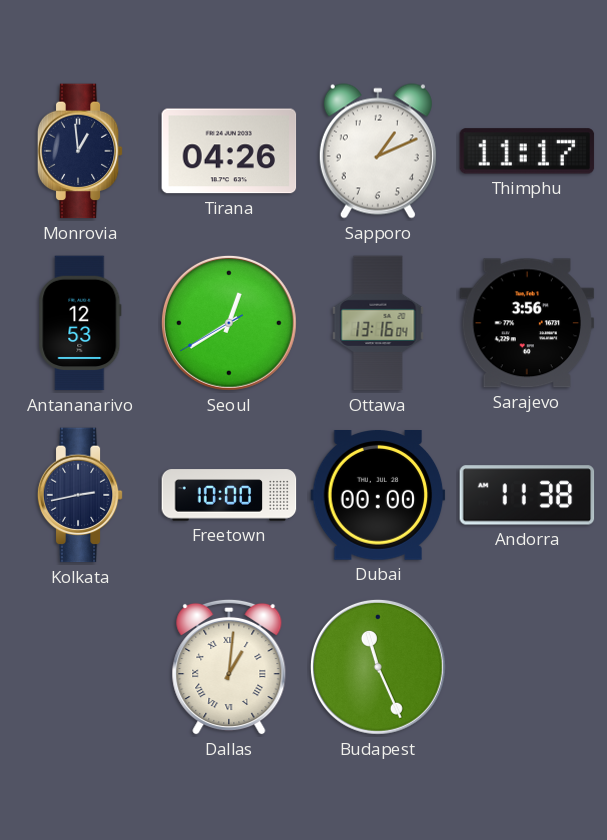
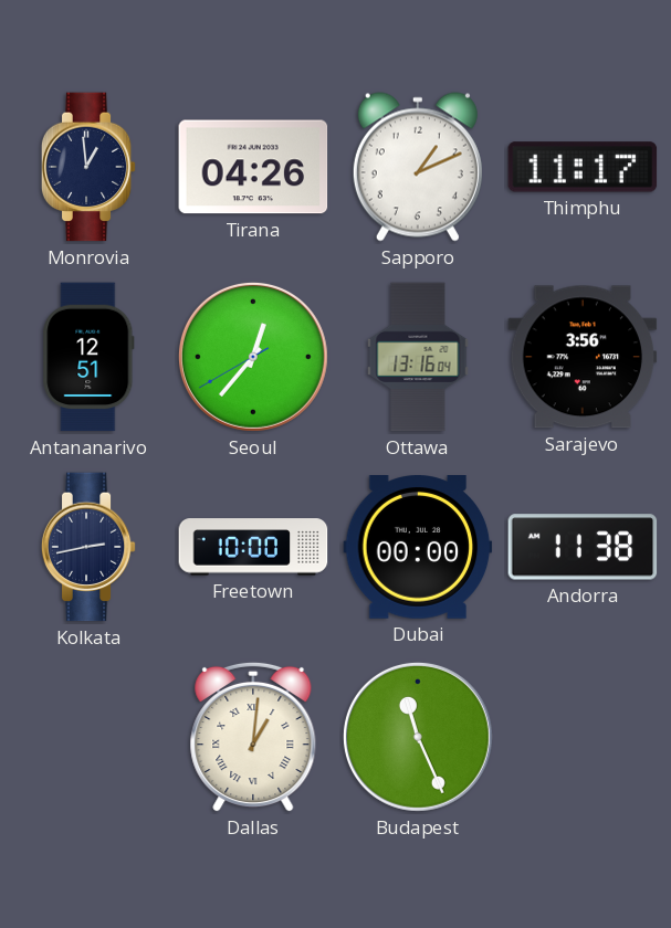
Antananarivo: 12:53 -> 12:51
Seoul: 12:39 -> 12:36
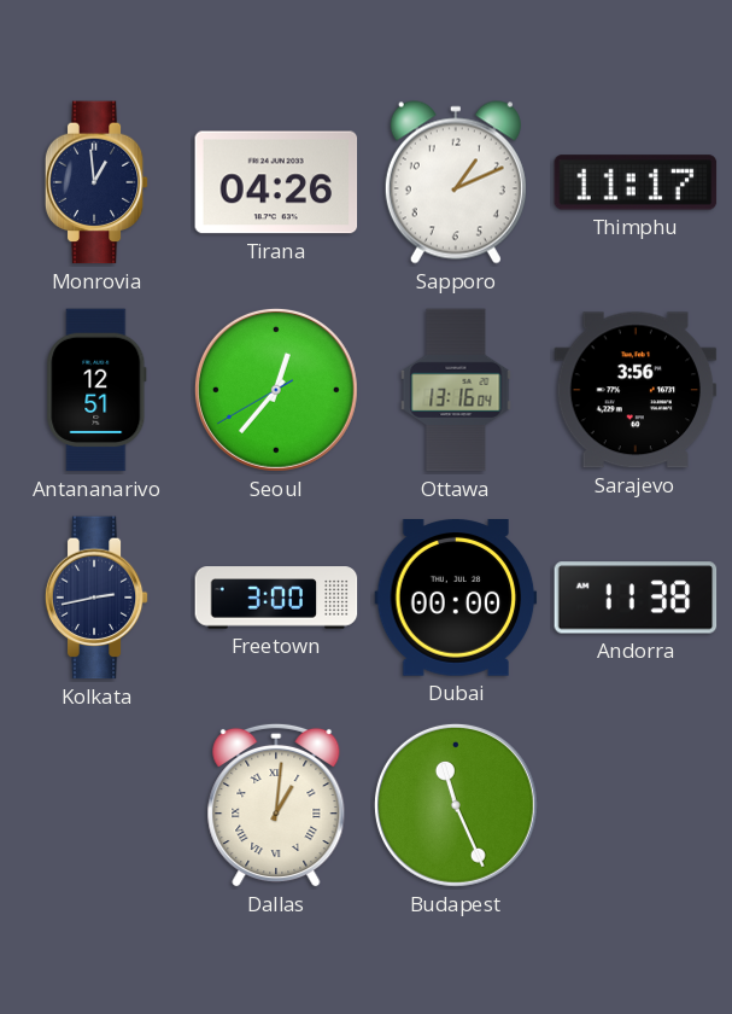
Freetown: 10:00 -> 3:00
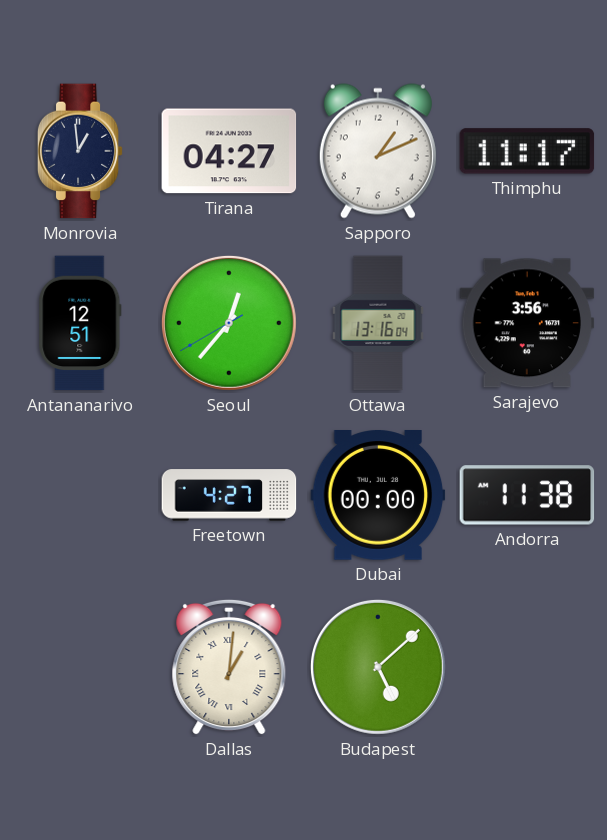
Tirana: 04:26 -> 04:27
Kolkata: 2:43 -> none
Freetown: 3:00 -> 4:27
Budapest: 11:26 -> 5:08
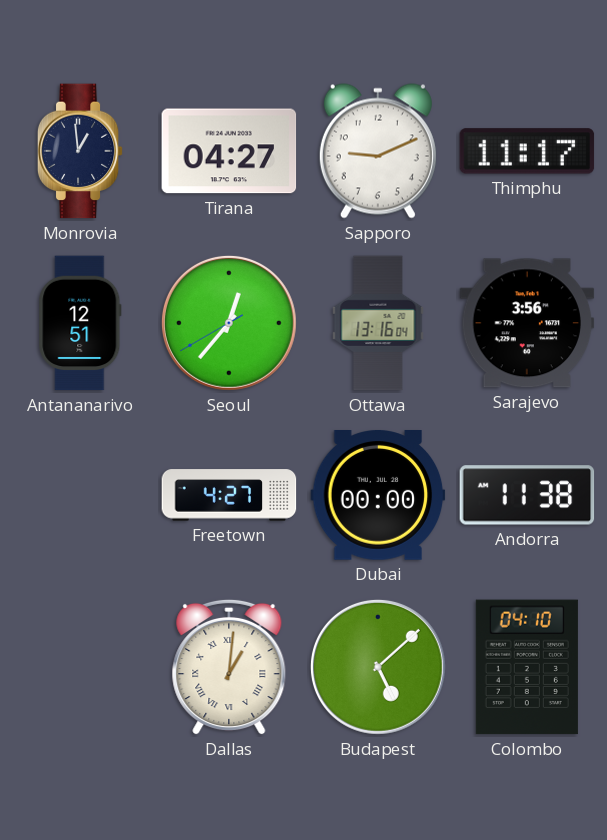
Sapporo: 1:11 -> 9:11
Colombo: none -> 04:10
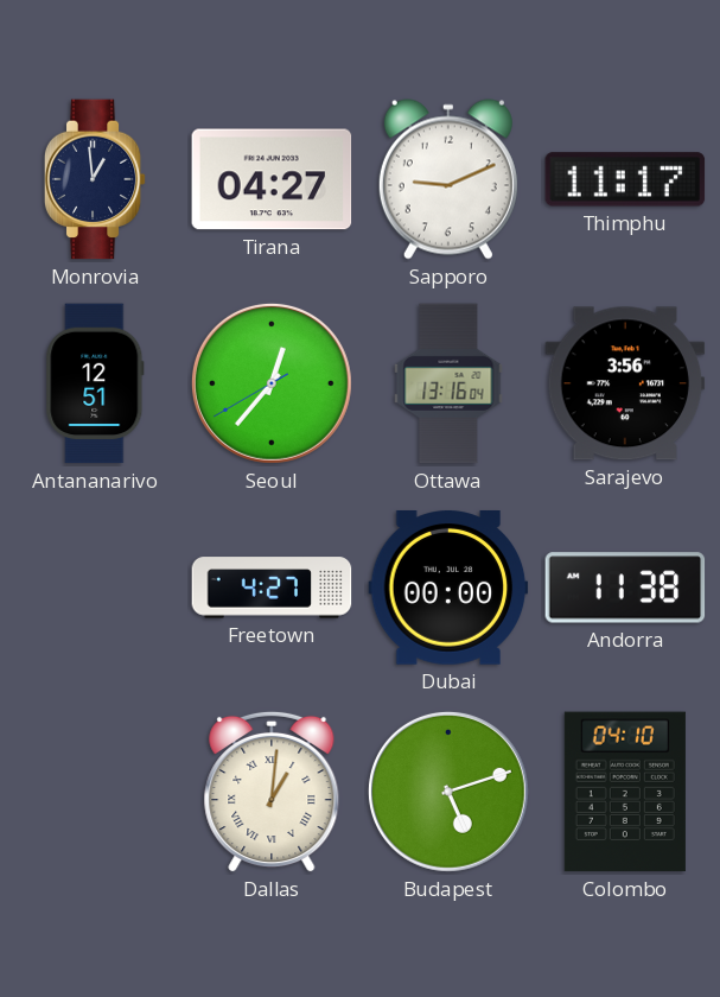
Budapest: 5:08 -> 5:12
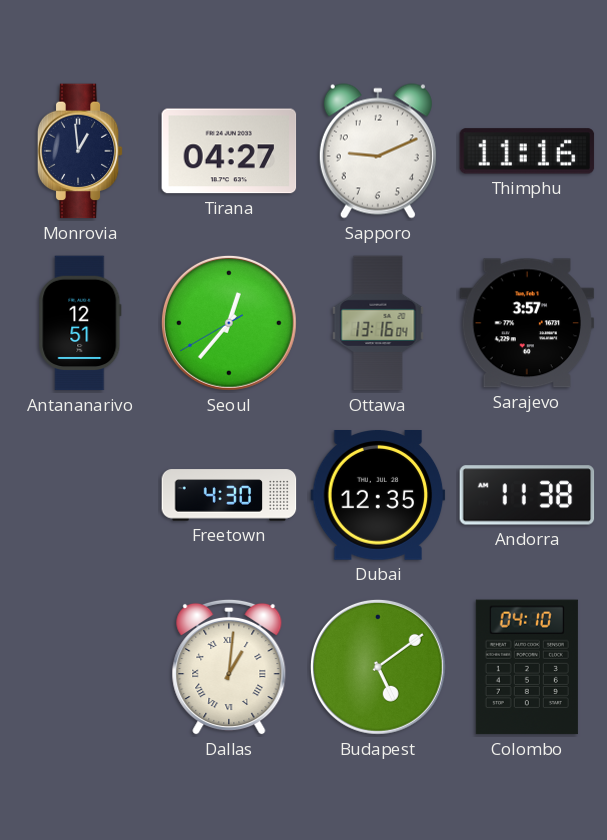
Thimphu: 11:17 -> 11:16
Sarajevo: 3:56 -> 3:57
Freetown: 4:27 -> 4:30
Dubai: 00:00 -> 12:35
Budapest: 5:12 -> 5:09
